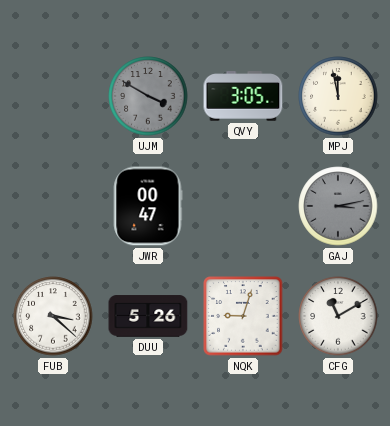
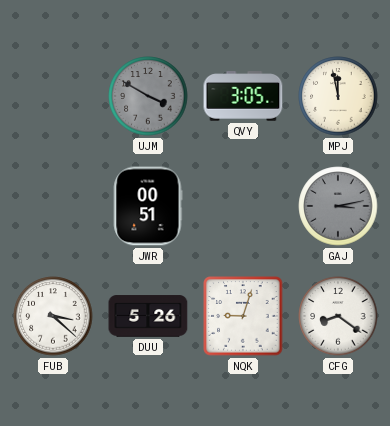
JWR: 00:47 -> 00:51
CFG: 11:10 -> 8:21
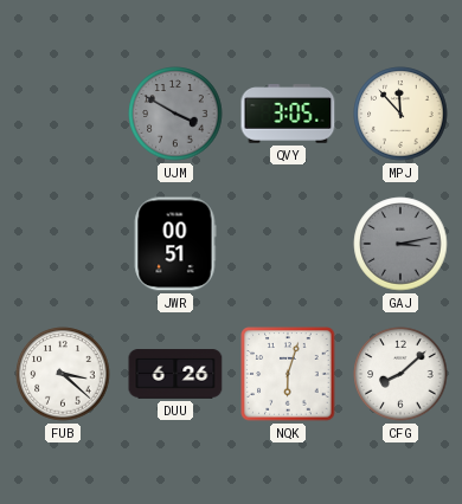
MPJ: 11:58 -> 11:53
DUU: 5:26 -> 6:26
NQK: 9:03 -> 6:03
CFG: 8:21 -> 8:08
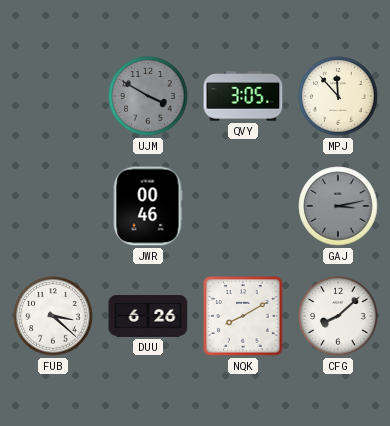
JWR: 00:51 -> 00:46
NQK: 6:03 -> 8:10
